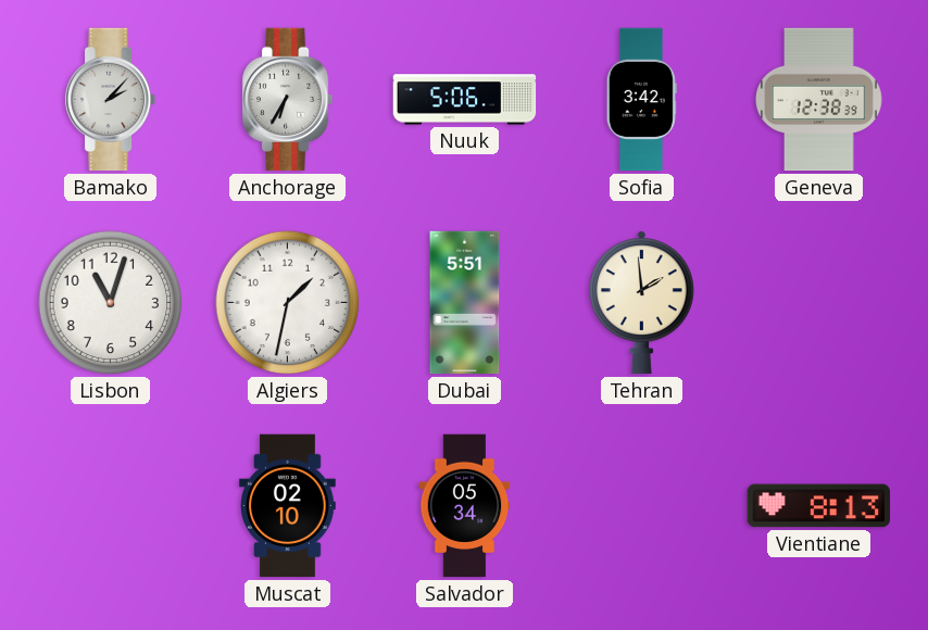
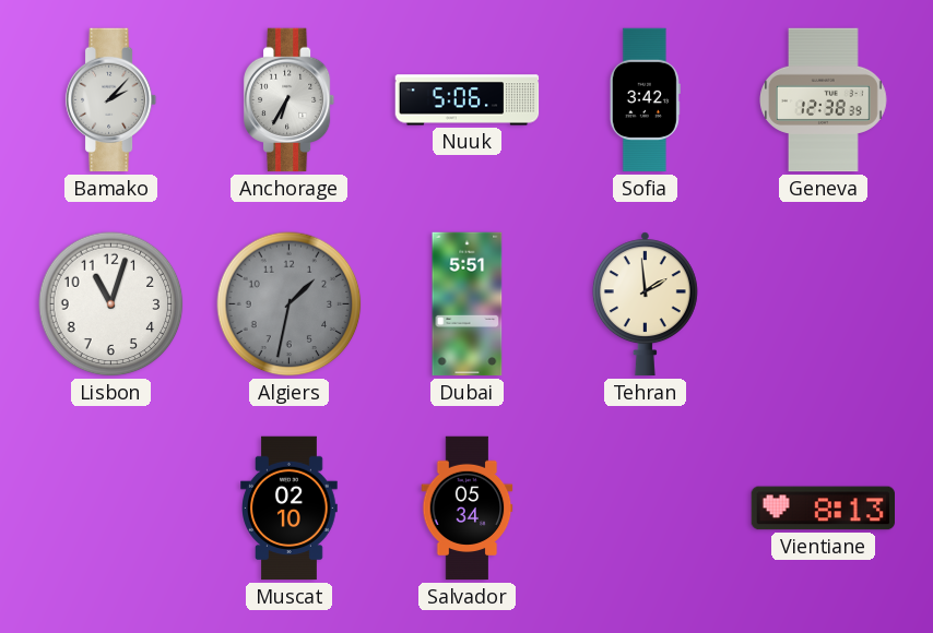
Algiers dial: white -> grey
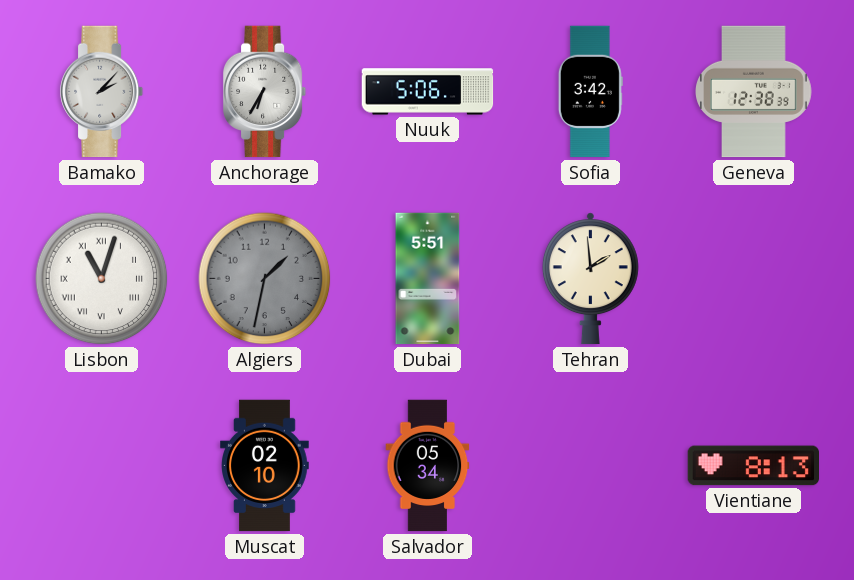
Lisbon numerals: Arabic -> Roman
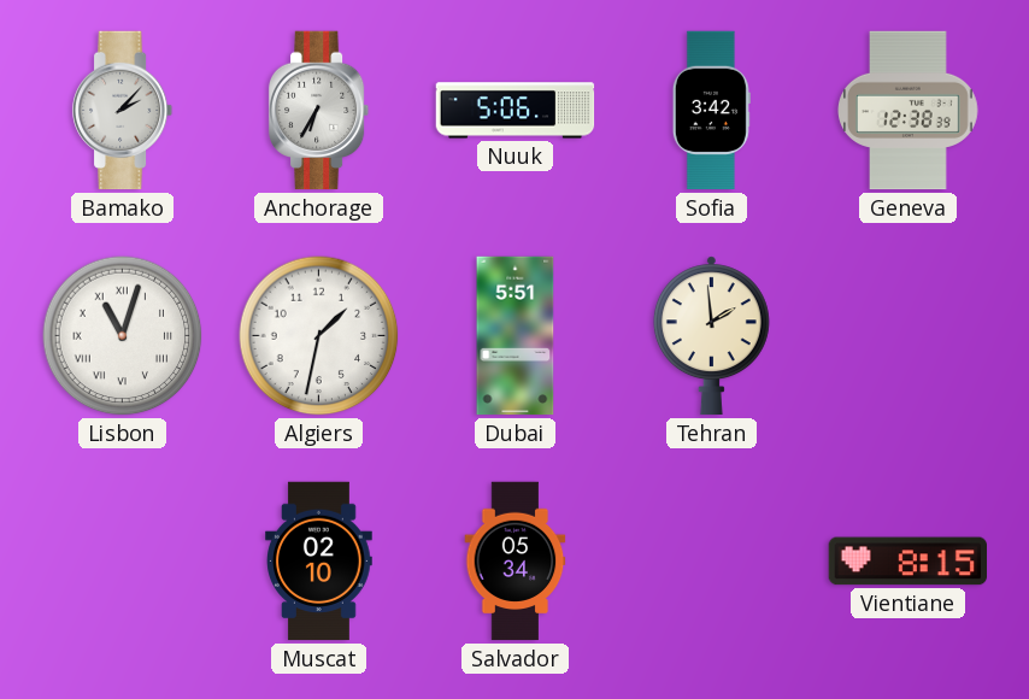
Algiers dial: grey -> white
Vientiane: 8:13 -> 8:15
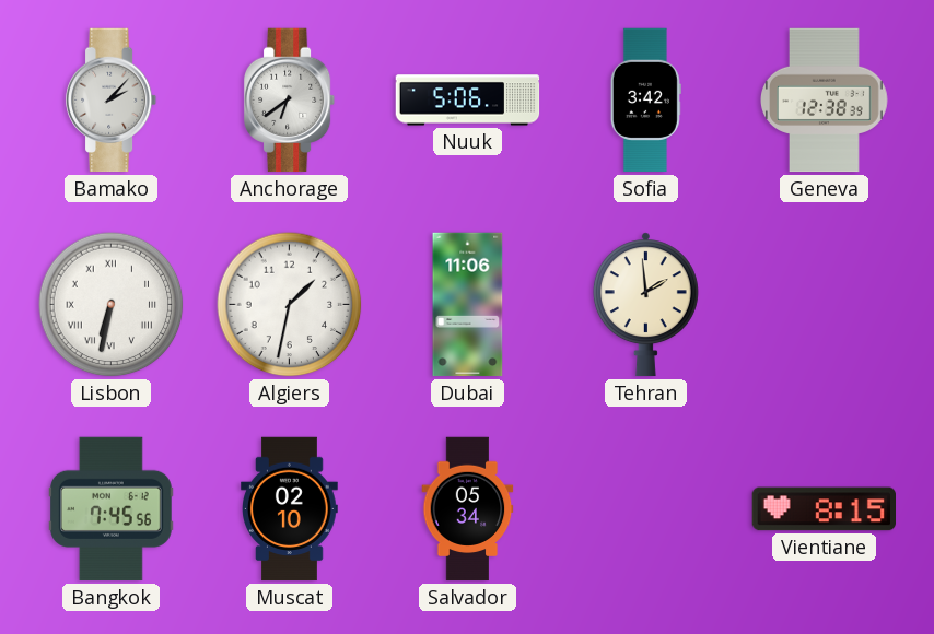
Anchorage: 6:35 -> 6:39
Lisbon: 11:03 -> 6:32
Dubai: 5:51 -> 11:06
Bangkok: none -> 7:45
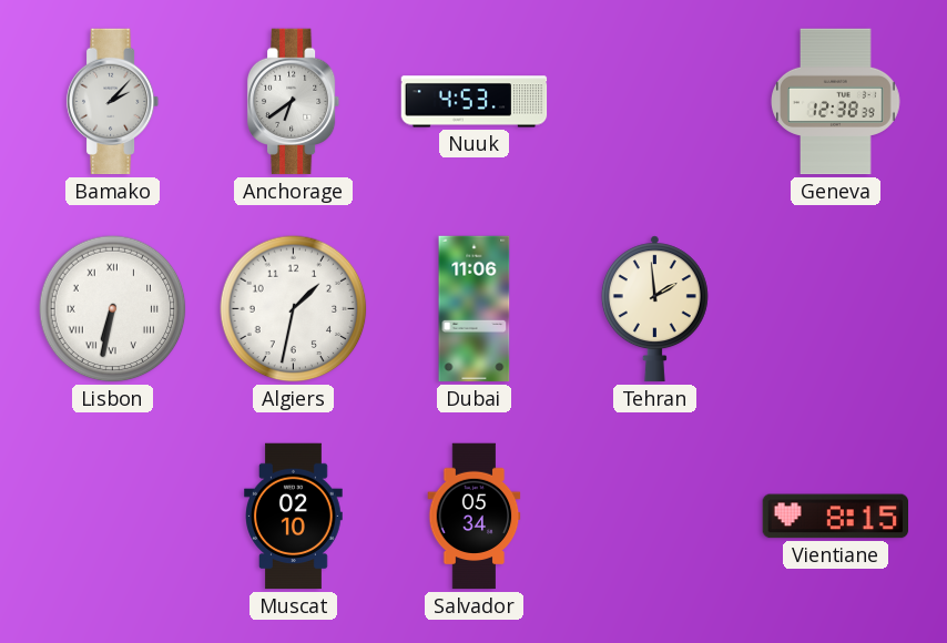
Nuuk: 5:06 -> 4:53
Sofia: 3:42 -> none
Bangkok: 7:45 -> none
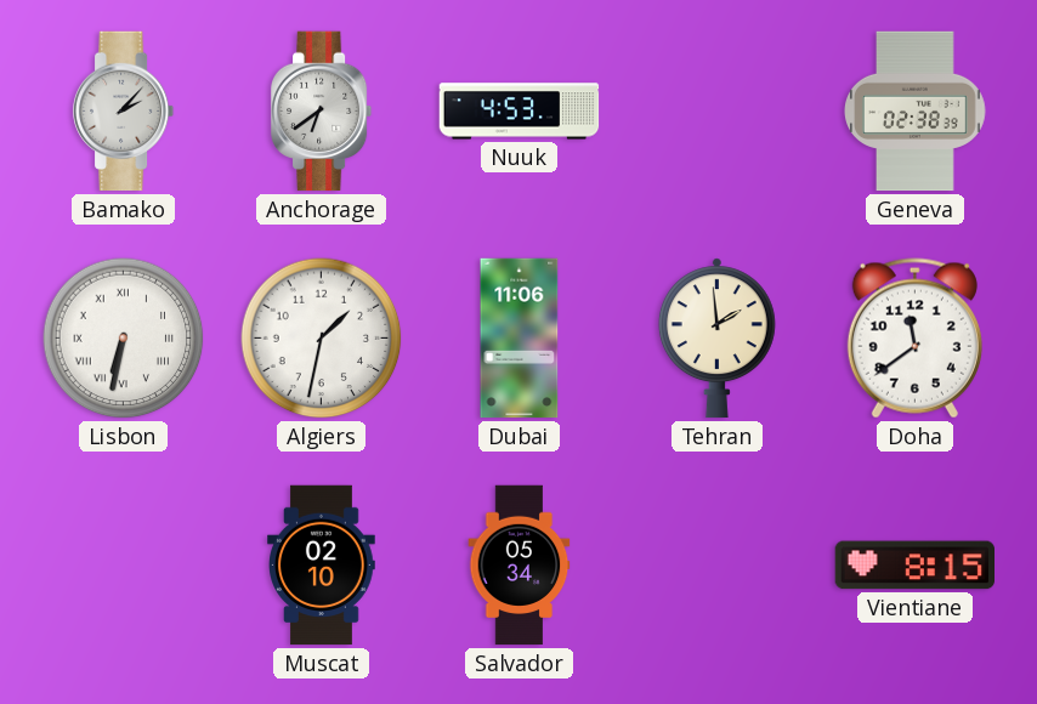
Geneva: 12:38 -> 02:38
Doha: none -> 11:39
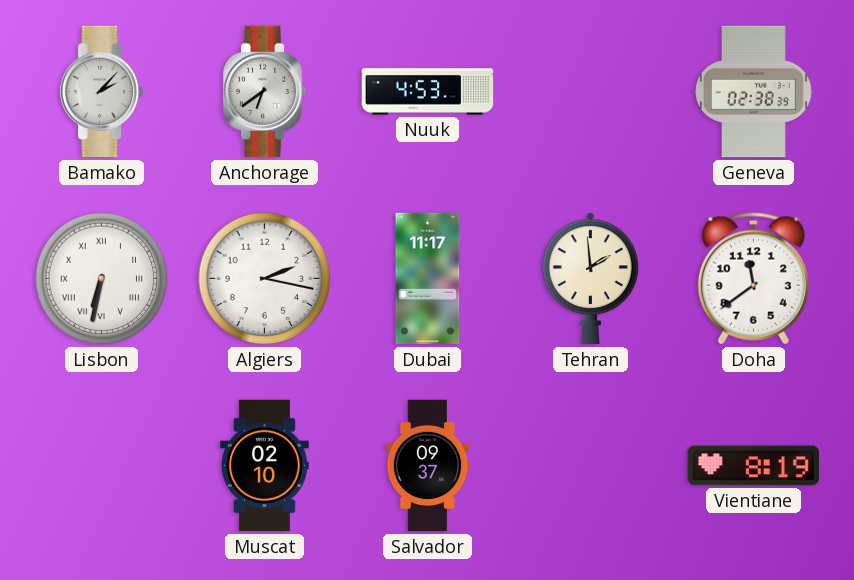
Algiers: 1:32 -> 2:17
Dubai: 11:06 -> 11:17
Salvador: 05:34 -> 09:37
Vientiane: 8:15 -> 8:19
